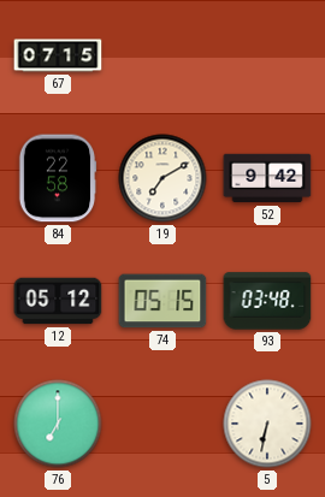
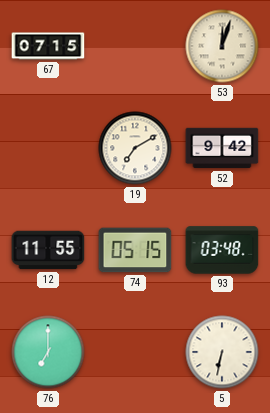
53: none -> 12:03
84: 22:58 -> none
12: 05:12 -> 11:55
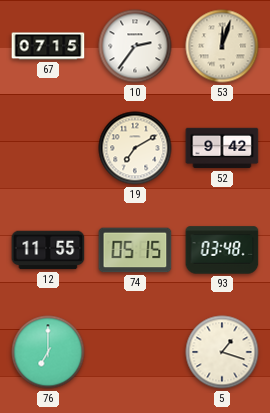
10: none -> 2:36
5: 6:32 -> 1:18
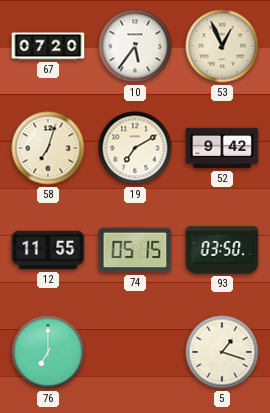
67: 07:15 -> 07:20
10: 2:36 -> 5:36
53: 12:03 -> 12:56
58: none -> 7:03
93: 03:48 -> 03:50
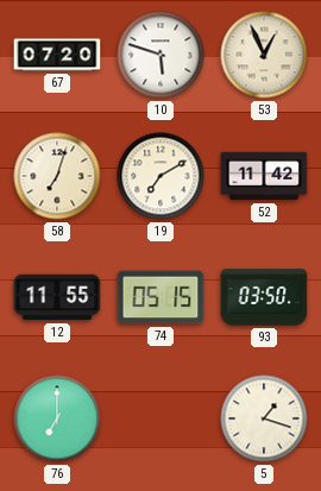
10: 5:36 -> 5:48
52: 9:42 -> 11:42
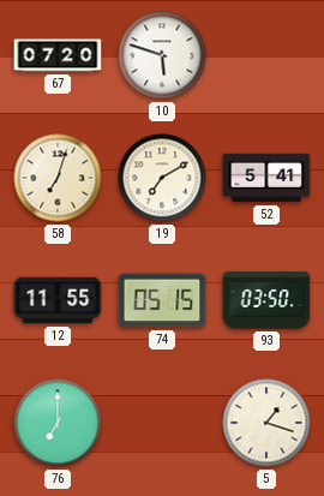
53: 12:56 -> none
52: 11:42 -> 5:41
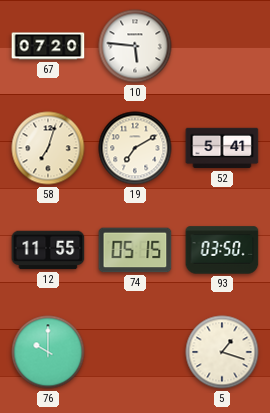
10: 5:48 -> 5:46
76: 7:00 -> 10:00
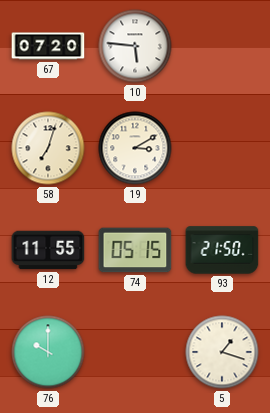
19: 7:10 -> 3:10
52: 5:41 -> none
93: 03:50 -> 21:50
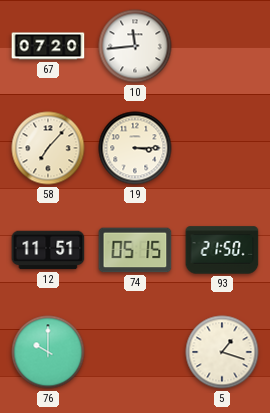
10: 5:46 -> 11:44
58: 7:03 -> 7:07
19: 3:10 -> 3:15
12: 11:55 -> 11:51
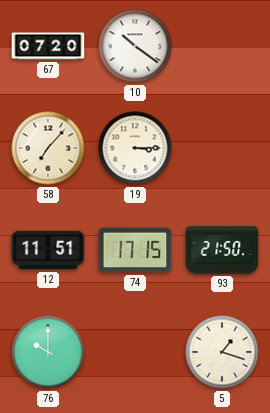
10: 11:44 -> 10:21
74: 05:15 -> 17:15
